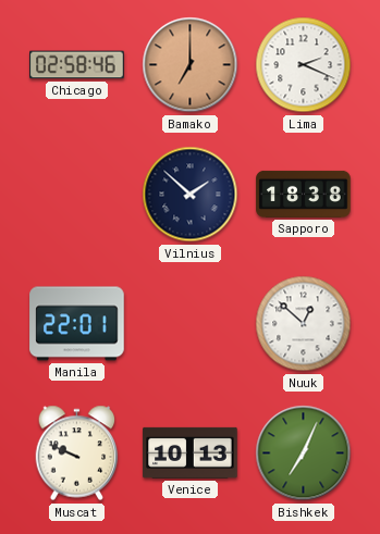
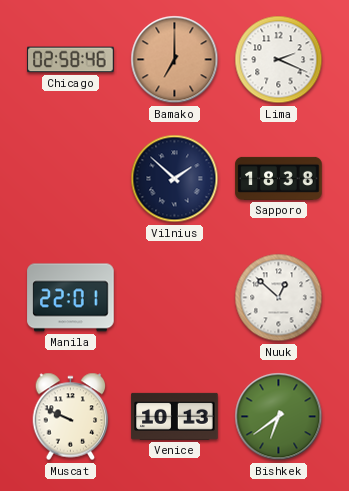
Bishkek: 7:04 -> 6:39
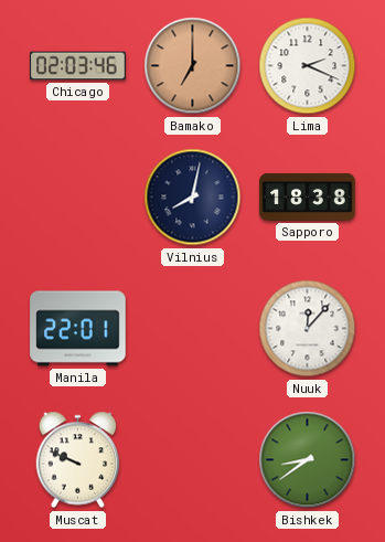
Chicago: 02:58 -> 02:03
Vilnius: 1:52 -> 8:02
Nuuk: 12:52 -> 12:07
Venice: 10:13 -> none
Bishkek: 6:39 -> 8:39
